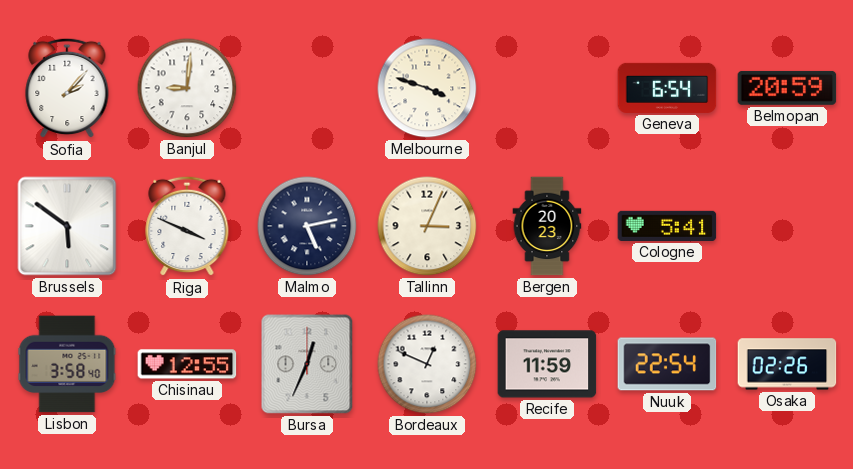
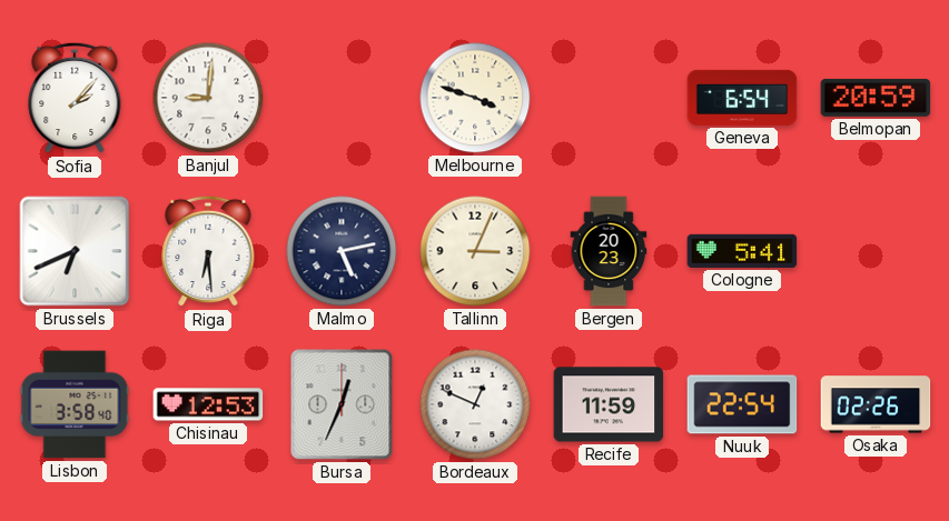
Brussels: 5:51 -> 6:41
Riga: 3:49 -> 6:29
Chisinau: 12:55 -> 12:53
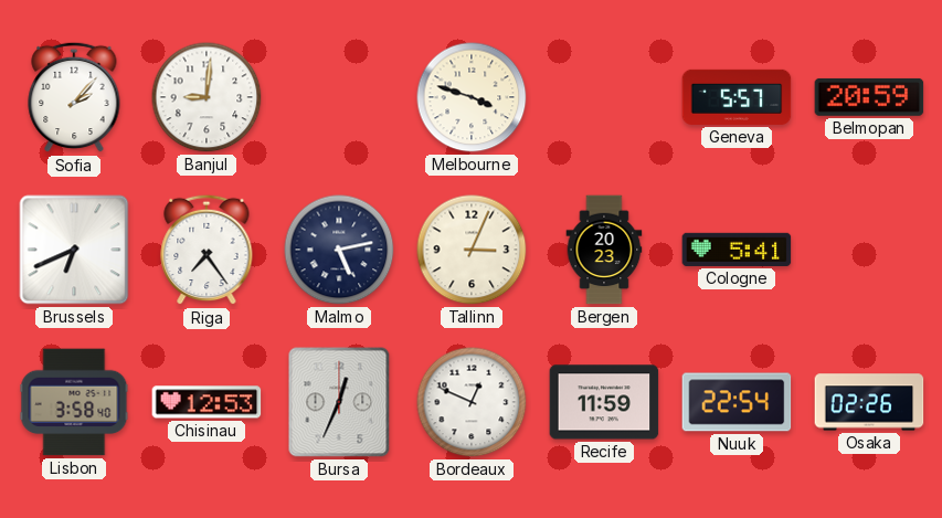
Geneva: 6:54 -> 5:57
Riga: 6:29 -> 7:24
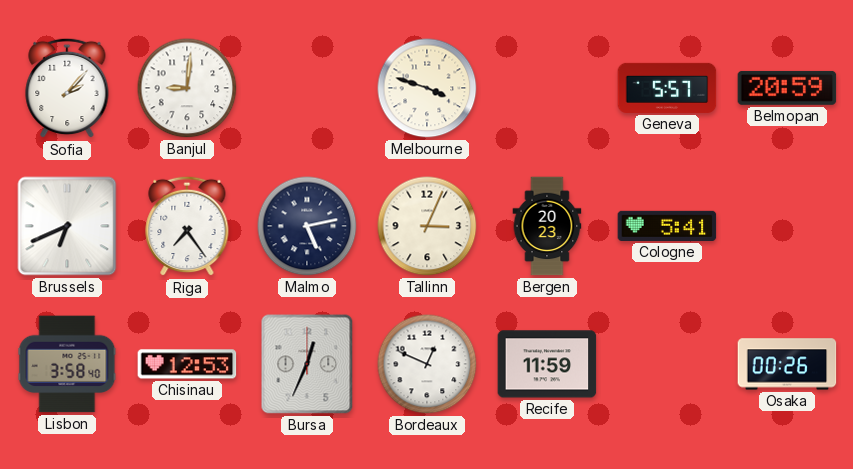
Nuuk: 22:54 -> none
Osaka: 02:26 -> 00:26
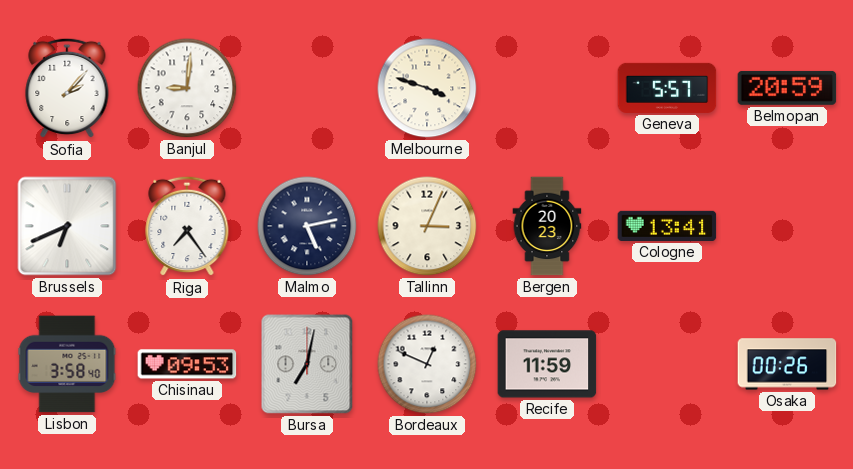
Cologne: 5:41 -> 13:41
Chisinau: 12:53 -> 09:53
Bursa: 12:34 -> 7:02
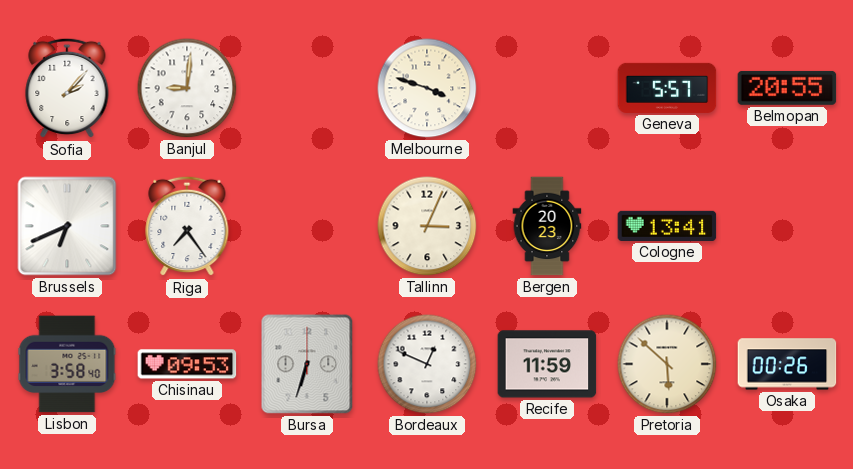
Belmopan: 20:59 -> 20:55
Malmo: 5:13 -> none
Bursa: 7:02 -> 6:33
Pretoria: none -> 5:52
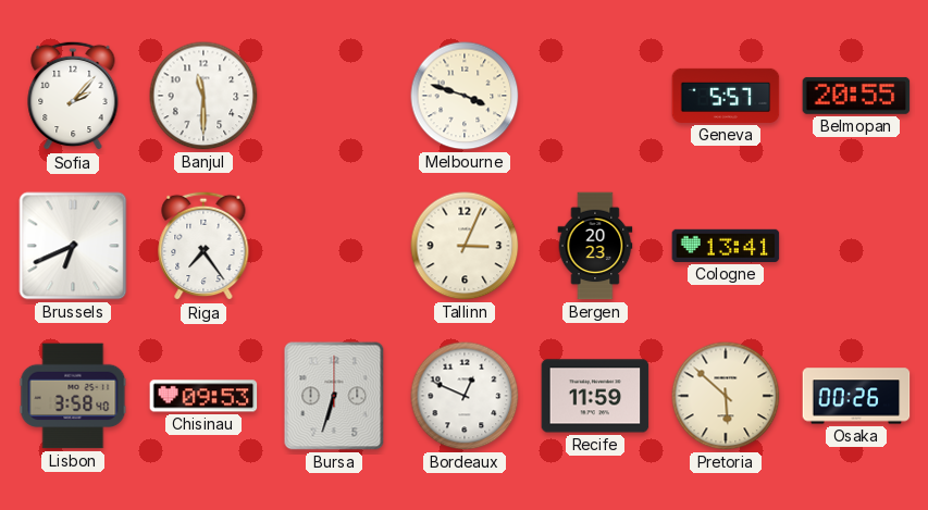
Banjul: 9:01 -> 11:30
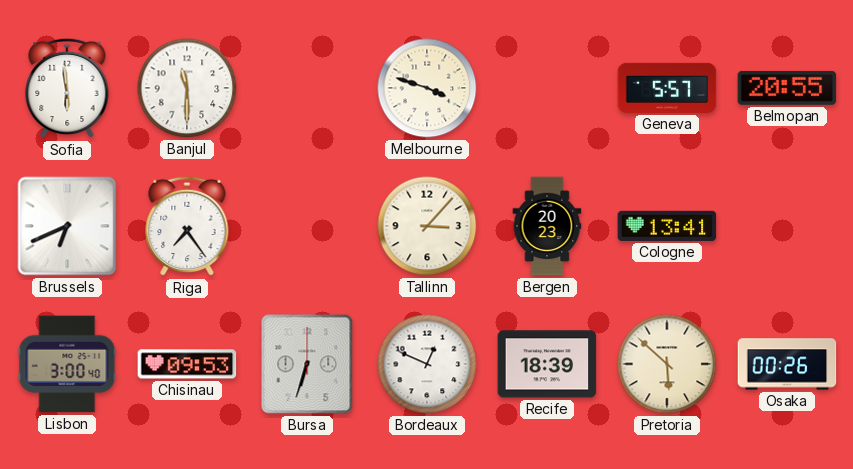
Sofia: 2:07 -> 5:59
Tallinn: 3:04 -> 3:07
Lisbon: 3:58 -> 3:00
Recife: 11:59 -> 18:39
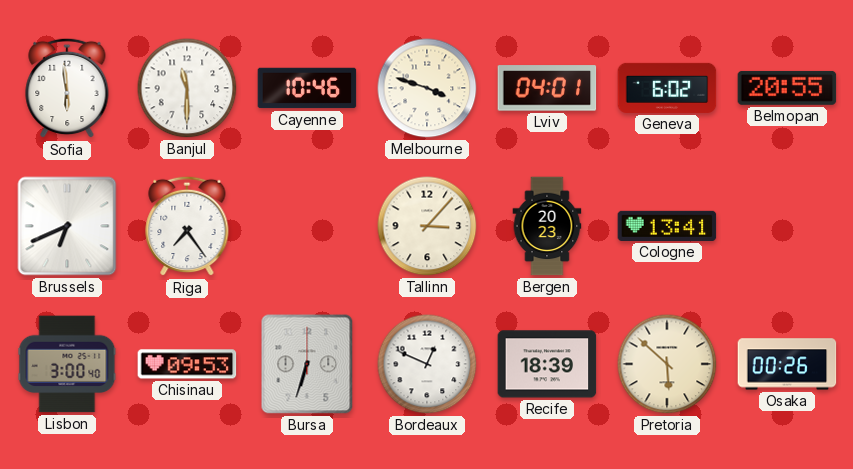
Cayenne: none -> 10:46
Lviv: none -> 04:01
Geneva: 5:57 -> 6:02
